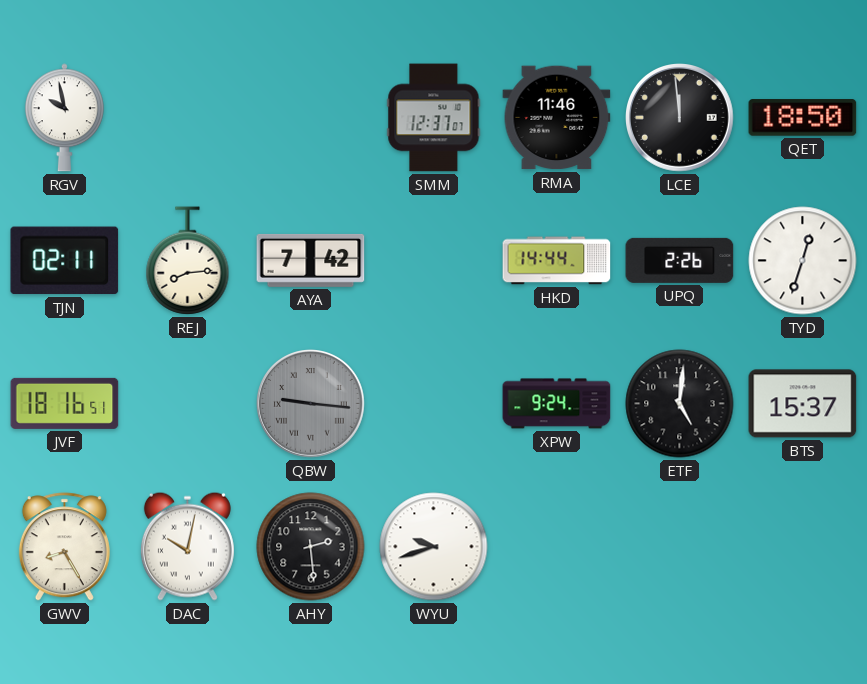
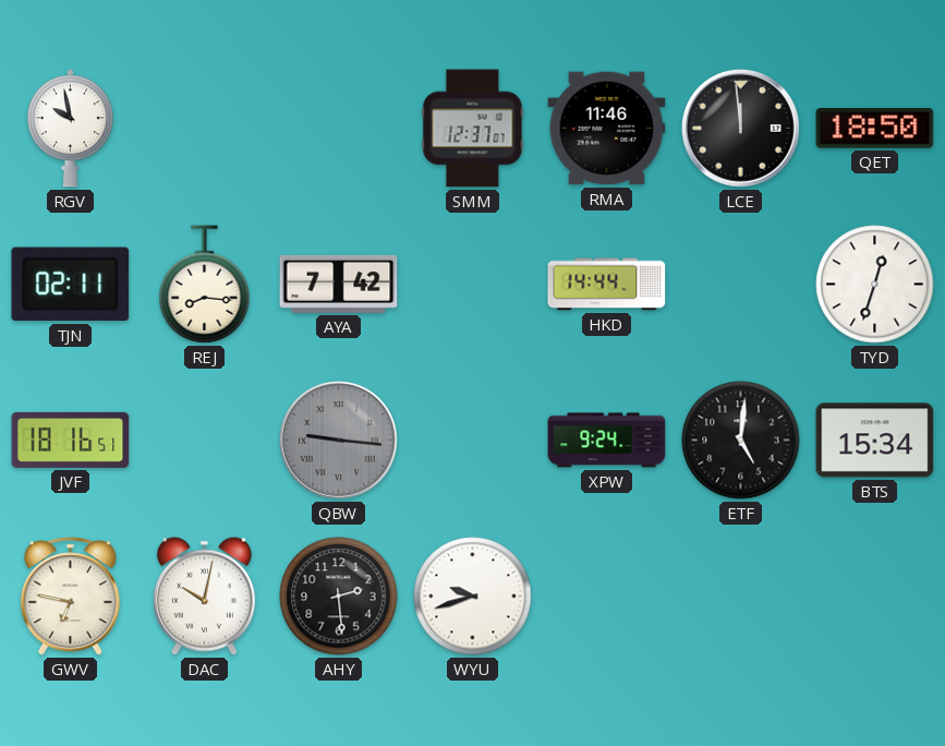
REJ: 8:14 -> 8:16
UPQ: 2:26 -> none
BTS: 15:37 -> 15:34
GWV: 8:25 -> 6:47
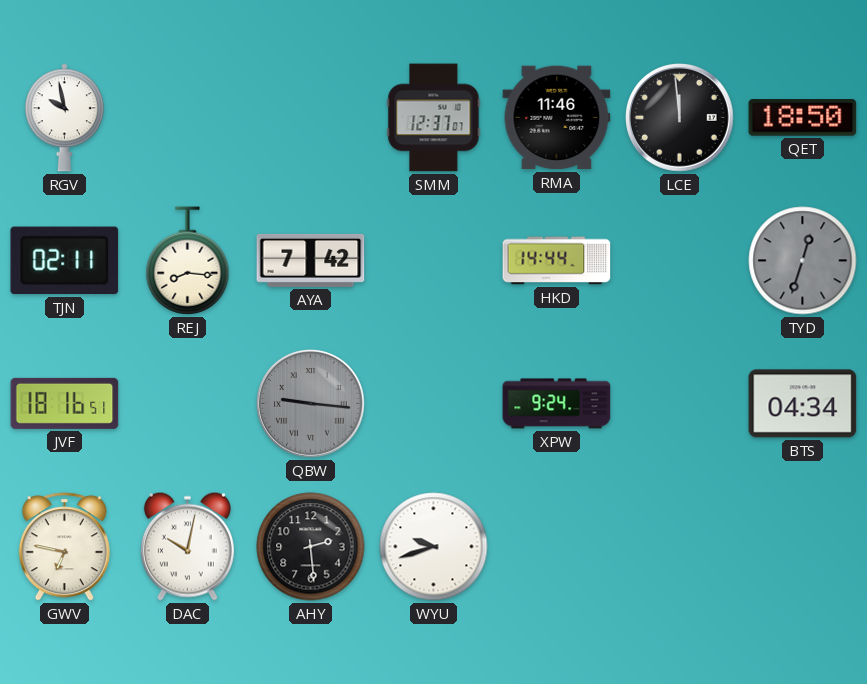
TYD dial: white -> grey
ETF: 5:01 -> none
BTS: 15:34 -> 04:34
